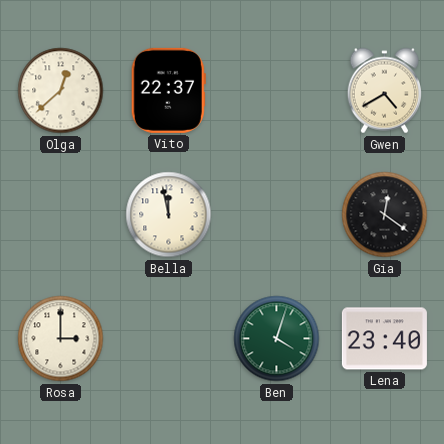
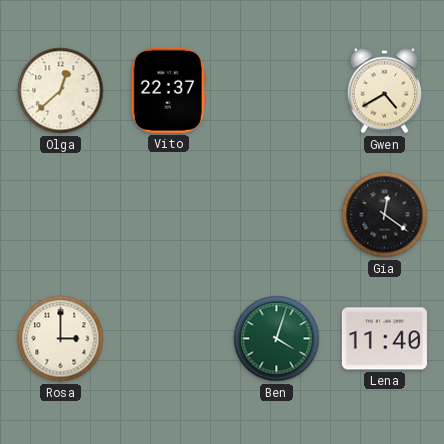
Bella: 11:58 -> none
Lena: 23:40 -> 11:40
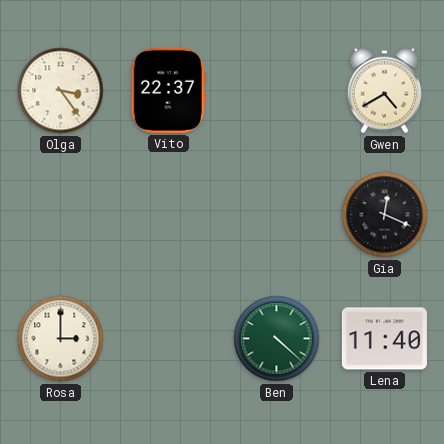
Olga: 12:38 -> 3:24
Gia: 12:21 -> 12:19
Ben: 4:03 -> 4:22
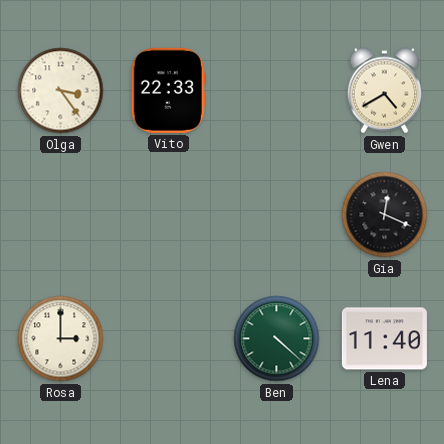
Vito: 22:37 -> 22:33
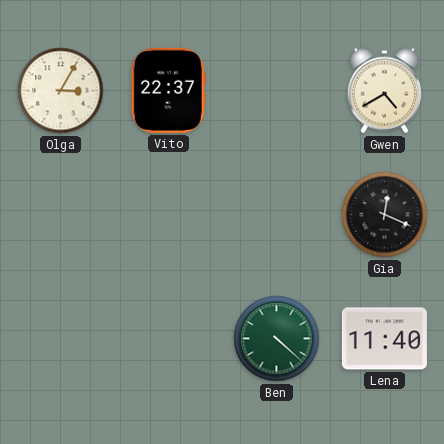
Olga: 3:24 -> 3:05
Vito: 22:33 -> 22:37
Rosa: 3:00 -> none
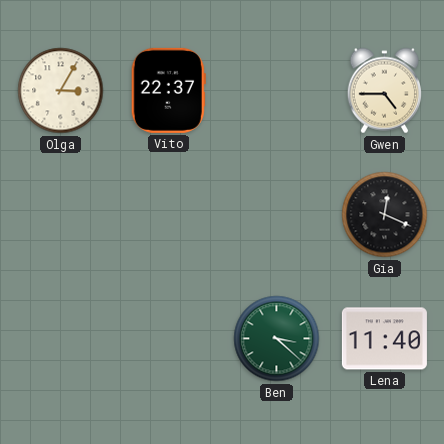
Gwen: 4:40 -> 4:45
Ben: 4:22 -> 3:22
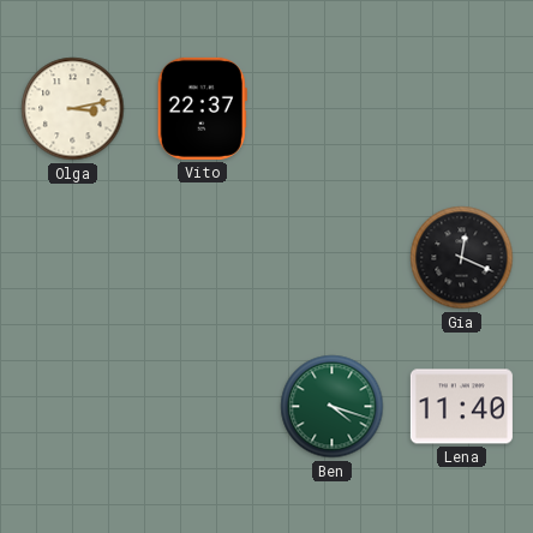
Olga: 3:05 -> 3:13
Gwen: 4:45 -> none
Ben: 3:22 -> 4:18
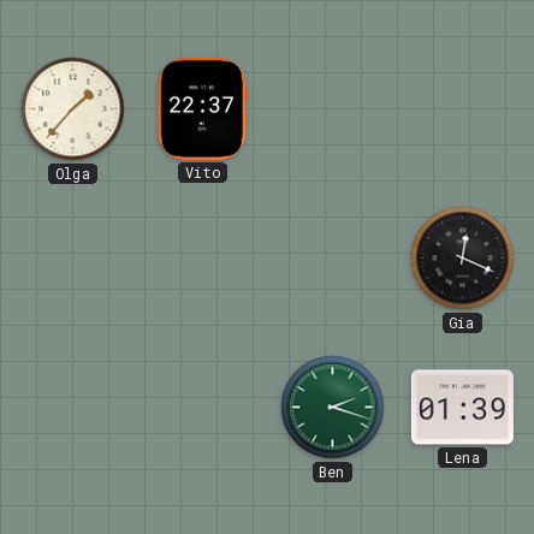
Olga: 3:13 -> 1:37
Ben: 4:18 -> 2:18
Lena: 11:40 -> 01:39
